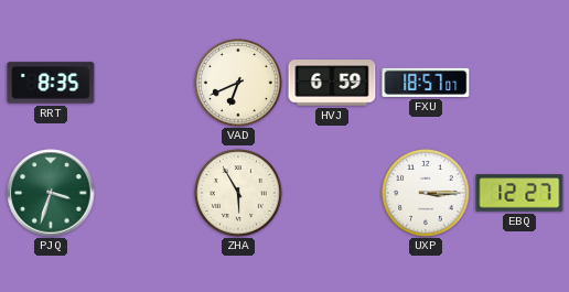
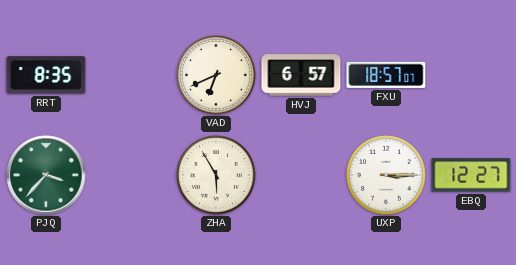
HVJ: 6:59 -> 6:57
PJQ: 3:33 -> 3:37
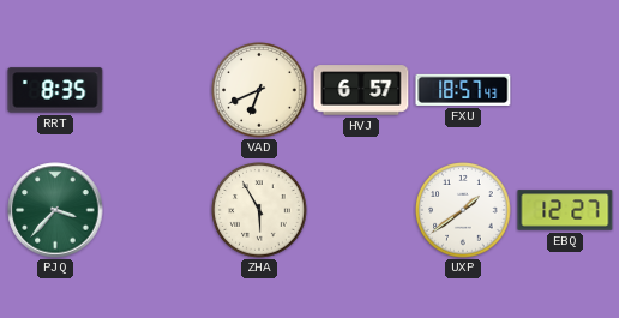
FXU: 18:57:07 -> 18:57:43
UXP: 3:15 -> 1:39
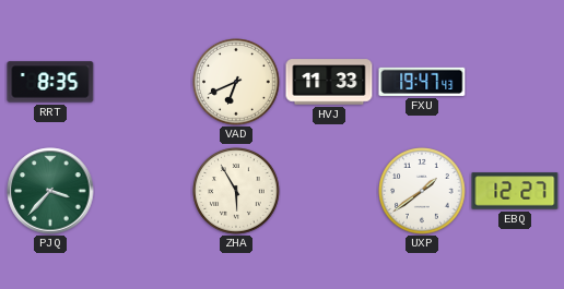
HVJ: 6:57 -> 11:33
FXU: 18:57 -> 19:47
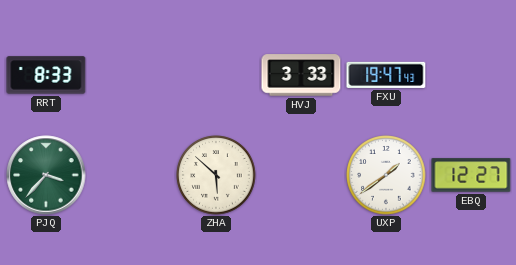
RRT: 8:35 -> 8:33
VAD: 6:41 -> none
HVJ: 11:33 -> 3:33
ZHA: 5:55 -> 5:52
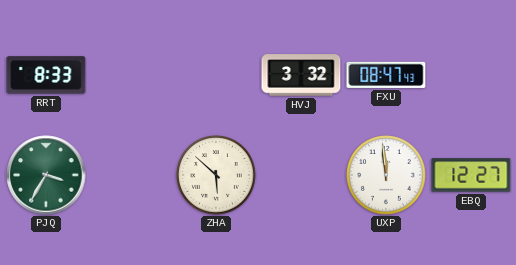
HVJ: 3:33 -> 3:32
FXU: 19:47 -> 08:47
PJQ: 3:37 -> 3:35
UXP: 1:39 -> 11:59
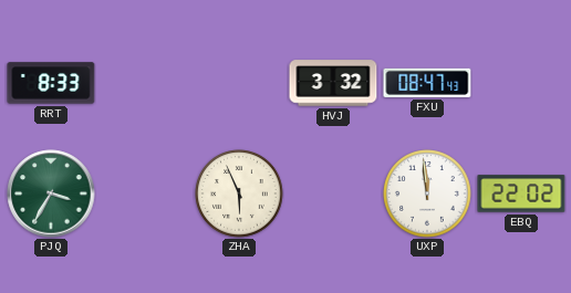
ZHA: 5:52 -> 5:56
EBQ: 12:27 -> 22:02
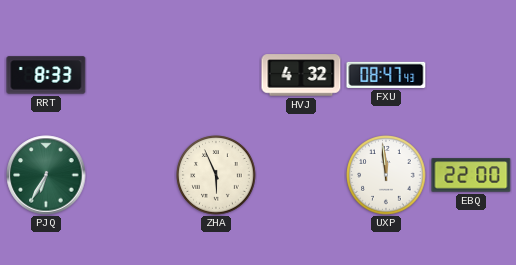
HVJ: 3:32 -> 4:32
PJQ: 3:35 -> 6:35
EBQ: 22:02 -> 22:00
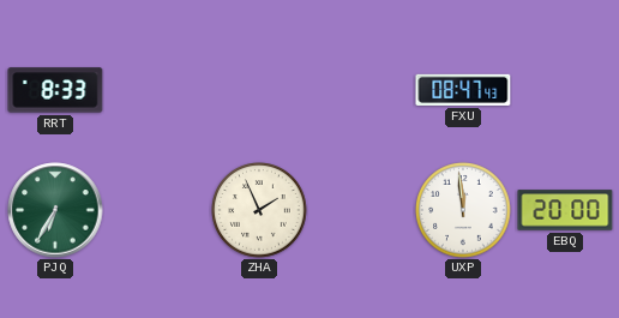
HVJ: 4:32 -> none
ZHA: 5:56 -> 1:56
EBQ: 22:00 -> 20:00
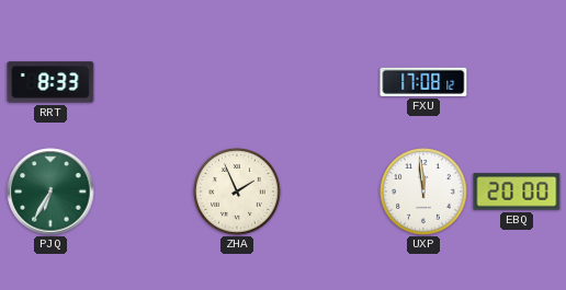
FXU: 08:47 -> 17:08
